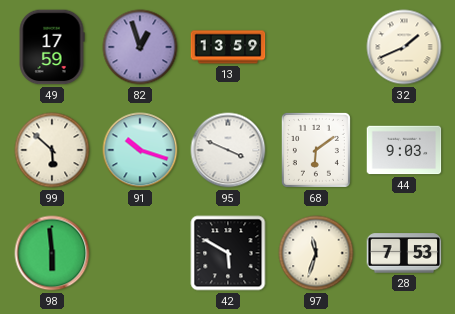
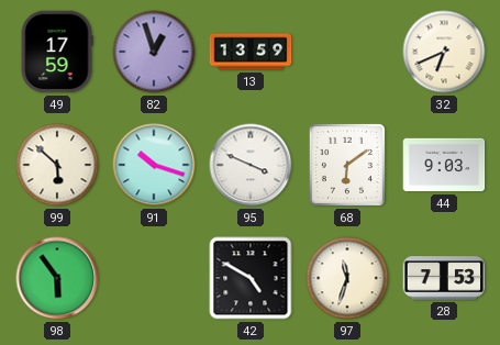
32: 1:41 -> 6:41
98: 5:59 -> 5:54
42: 5:50 -> 4:50
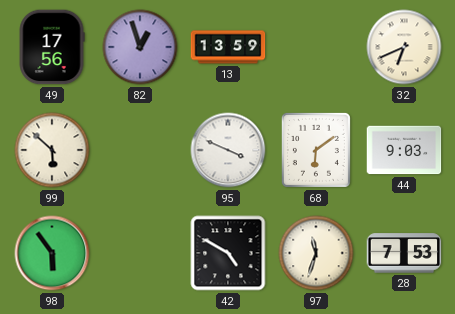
49: 17:59 -> 17:56
91: 10:18 -> none
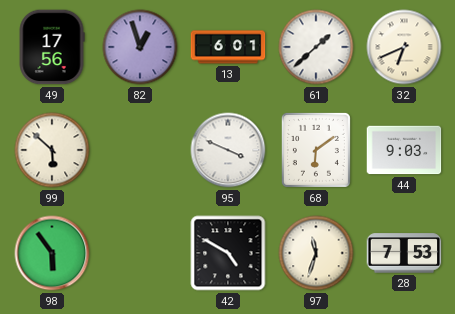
13: 13:59 -> 6:01
61: none -> 1:38
